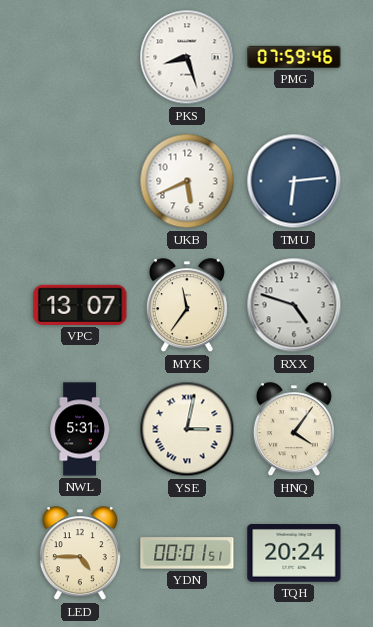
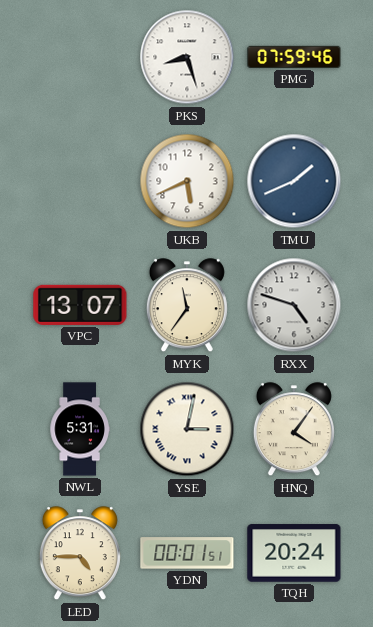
TMU: 6:14 -> 1:41
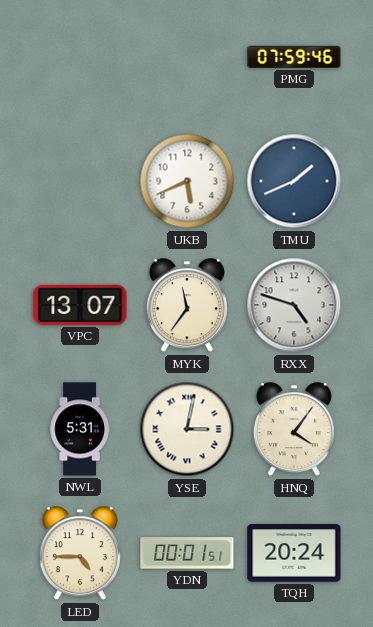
PKS: 8:27 -> none
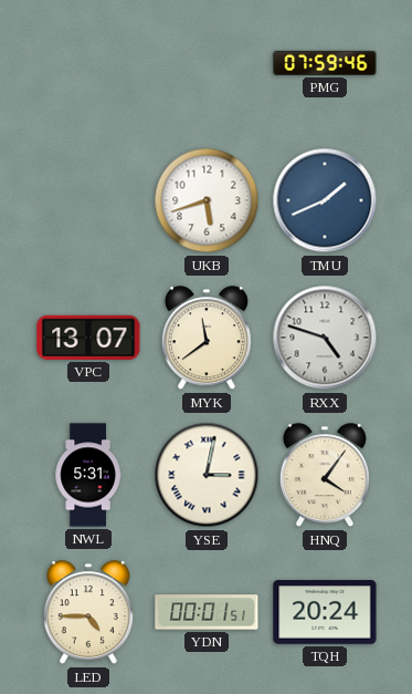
UKB: 5:41 -> 5:42
MYK: 11:36 -> 11:39
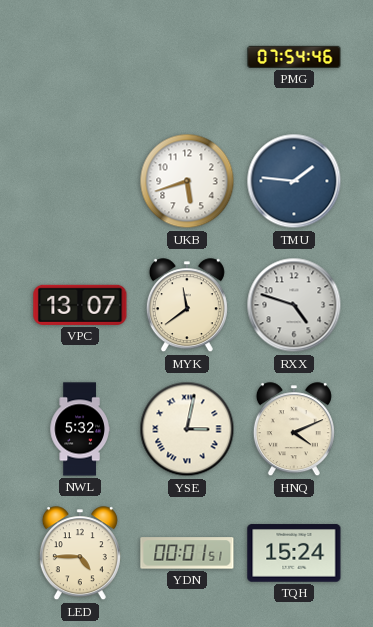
PMG: 07:59 -> 07:54
TMU: 1:41 -> 1:46
NWL: 5:31 -> 5:32
HNQ: 4:06 -> 4:11
TQH: 20:24 -> 15:24
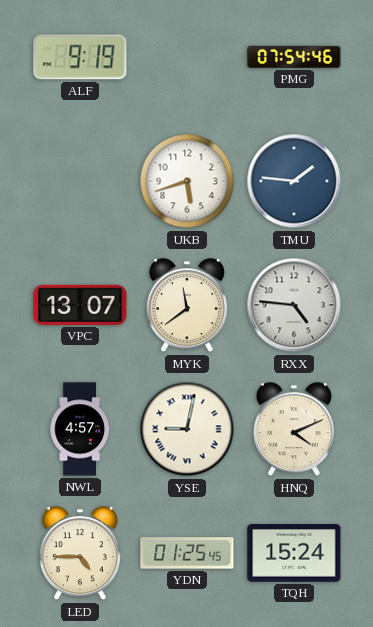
ALF: none -> 9:19
RXX: 4:48 -> 4:46
NWL: 5:32 -> 4:57
YSE: 3:02 -> 9:02
YDN: 00:01 -> 01:25
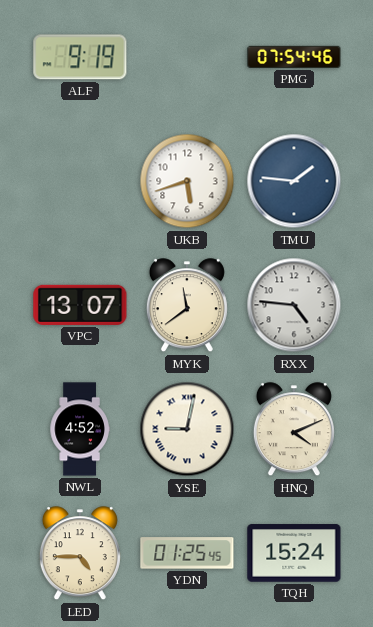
NWL: 4:57 -> 4:52
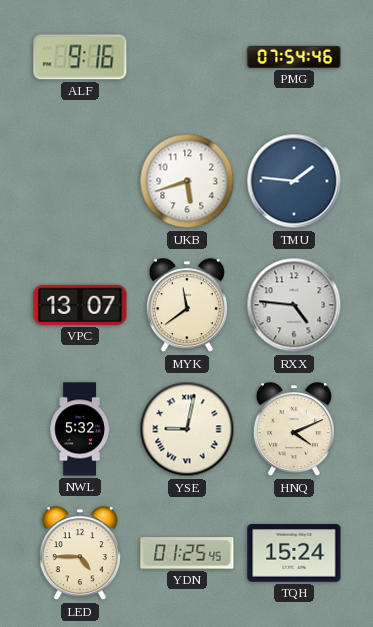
ALF: 9:19 -> 9:16
NWL: 4:52 -> 5:32
